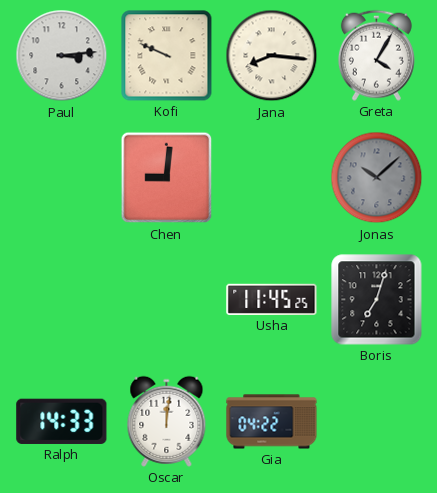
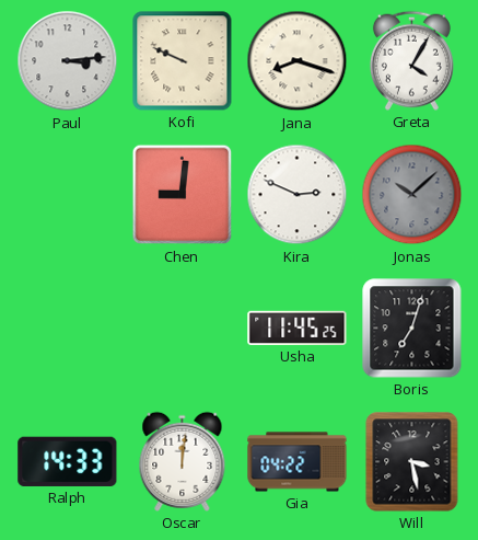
Jana: 8:16 -> 8:18
Kira: none -> 2:49
Will: none -> 3:28
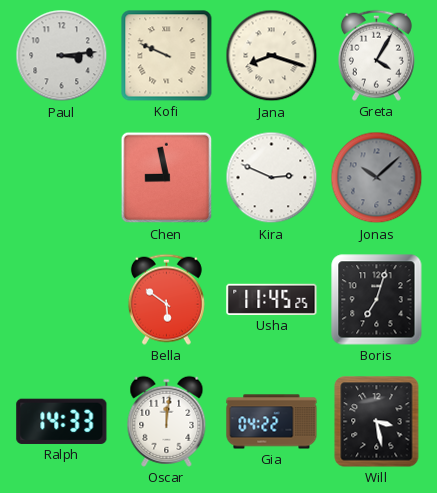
Chen: 9:01 -> 8:58
Bella: none -> 5:51
